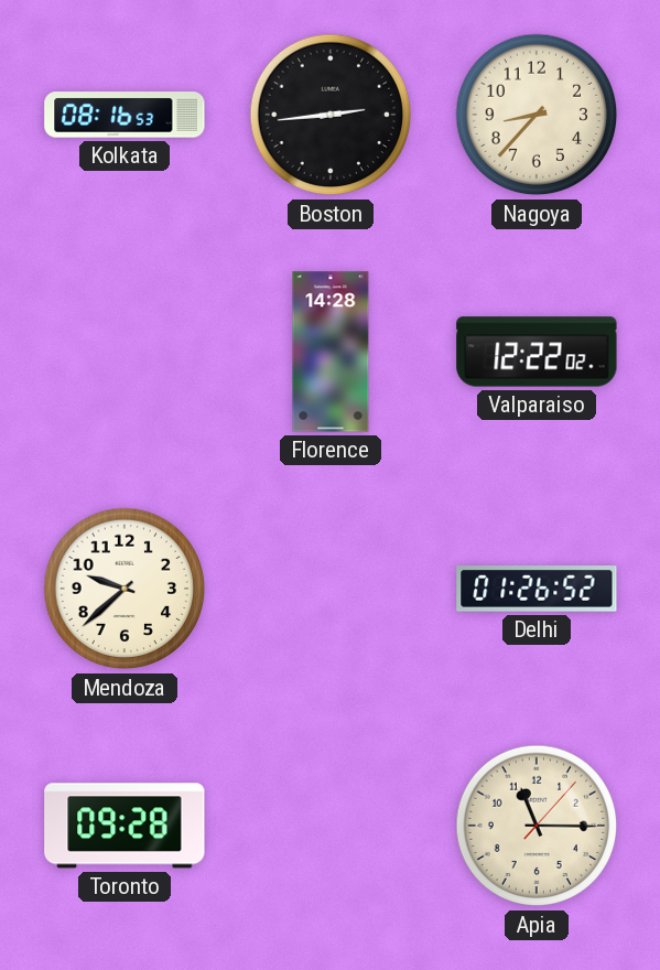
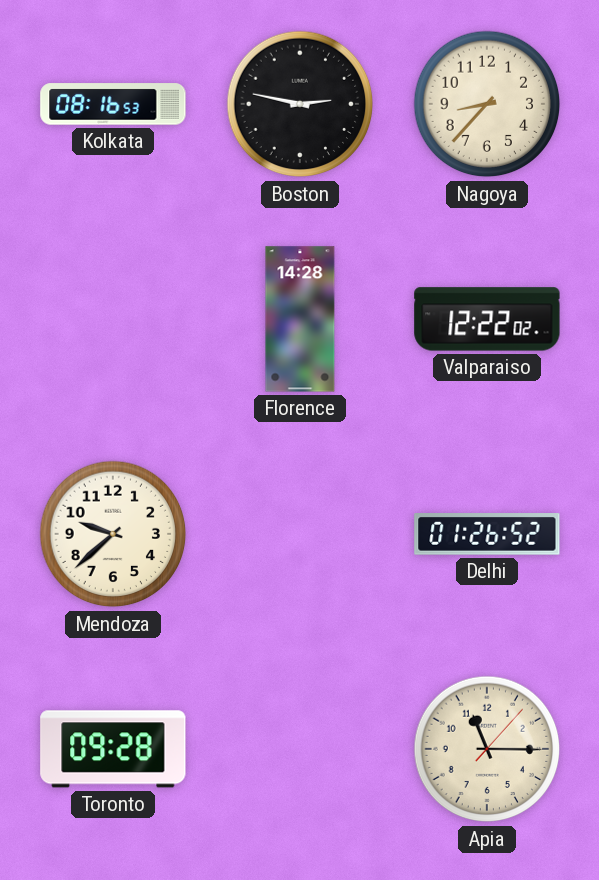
Boston: 2:44 -> 2:47
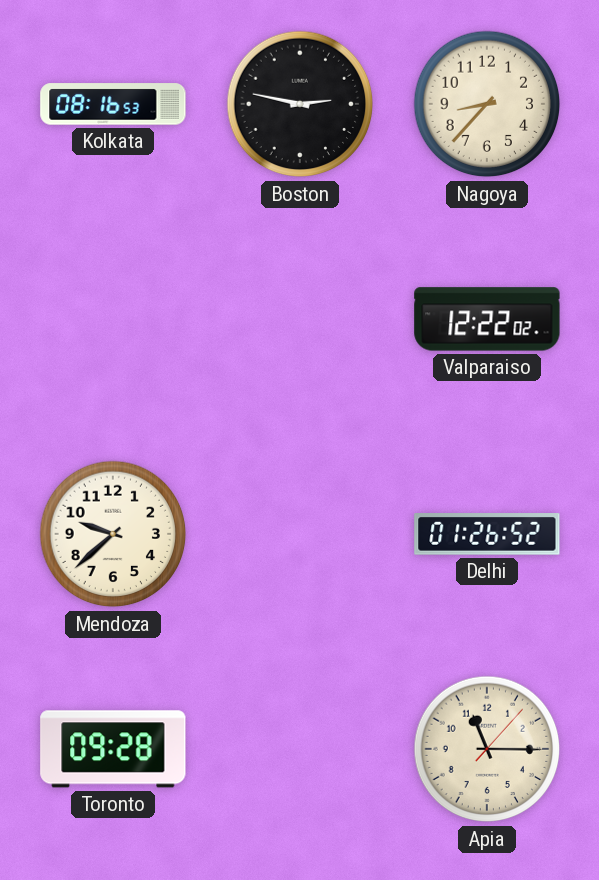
Florence: 14:28 -> none
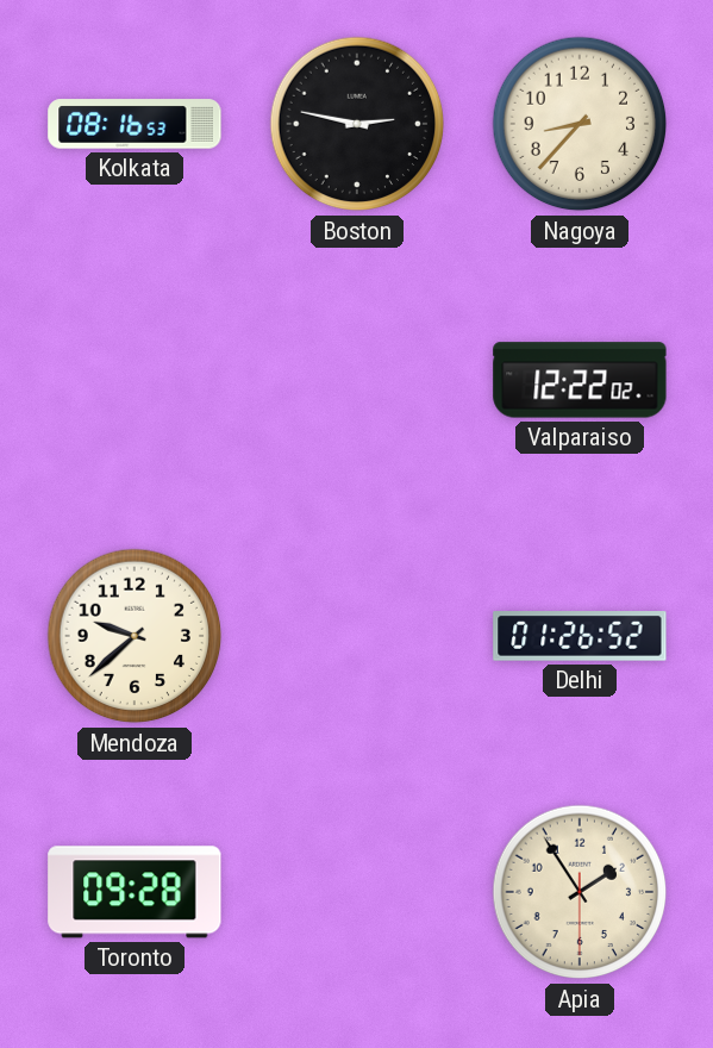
Apia: 11:15 -> 1:54
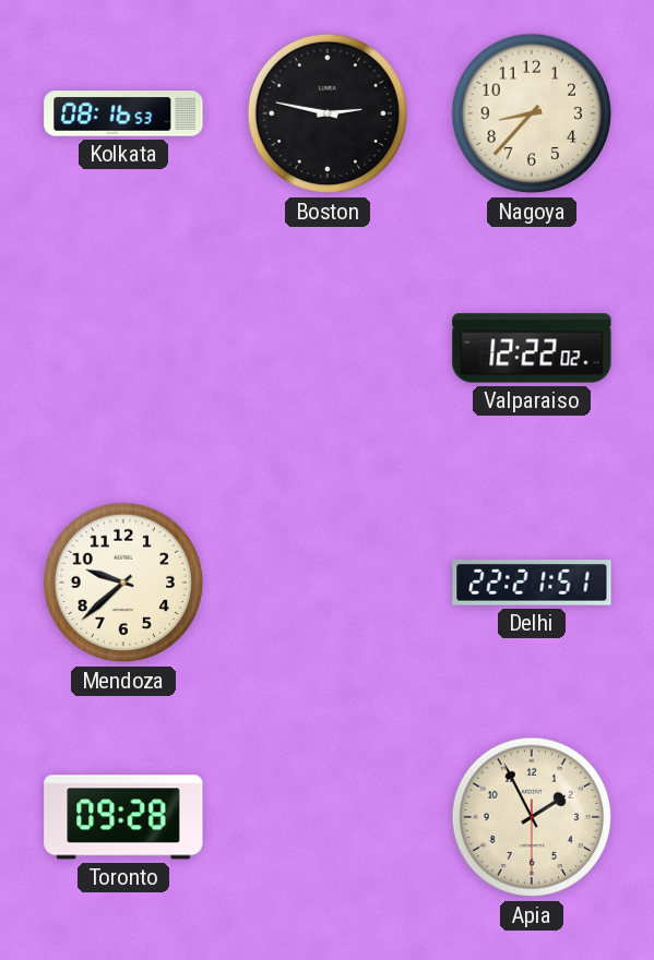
Delhi: 01:26 -> 22:21
Apia: 1:54 -> 1:55
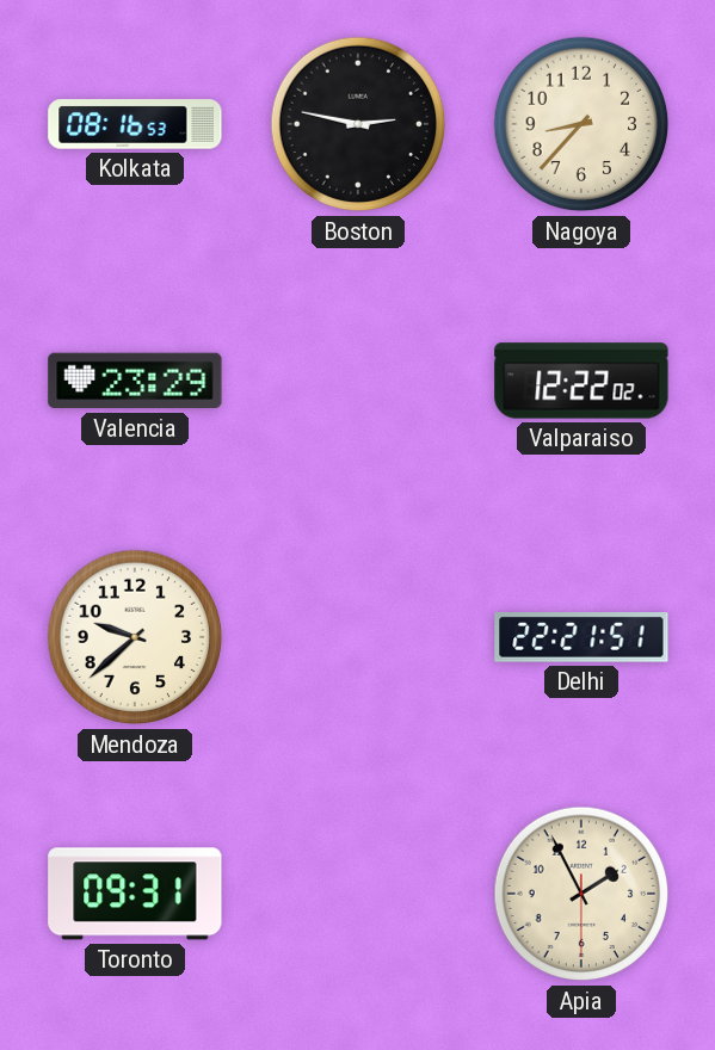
Valencia: none -> 23:29
Toronto: 09:28 -> 09:31
